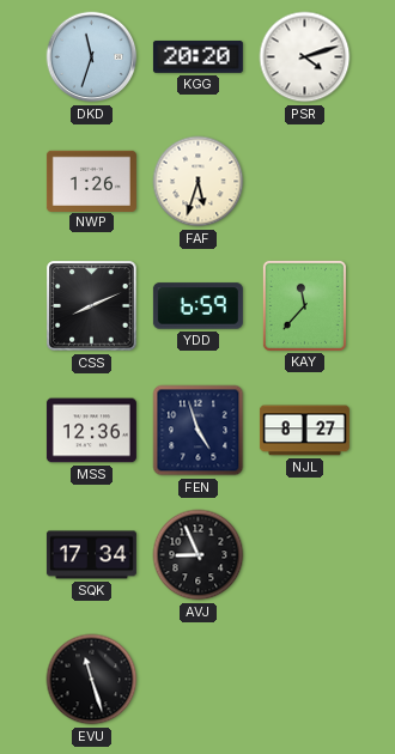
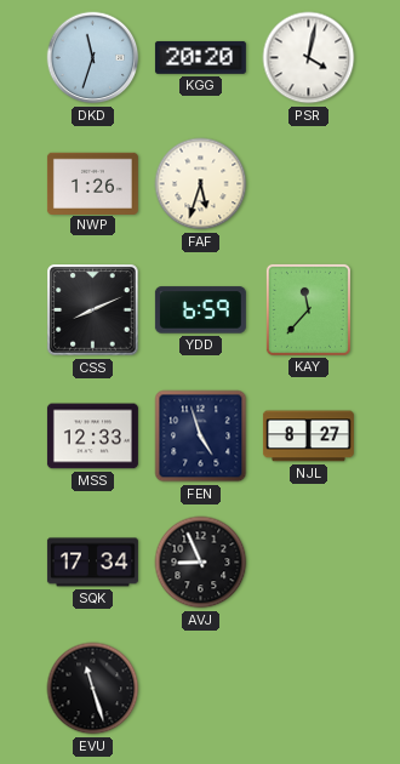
PSR: 4:12 -> 4:02
MSS: 12:36 -> 12:33
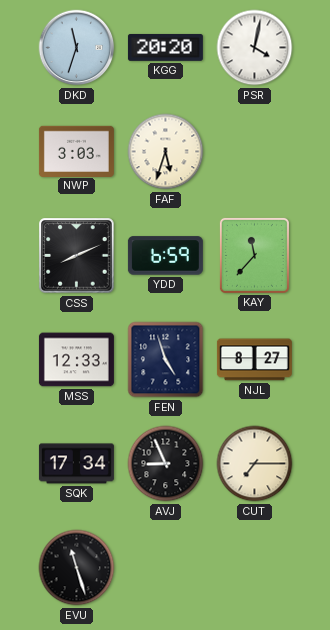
NWP: 1:26 -> 3:03
CUT: none -> 7:15
